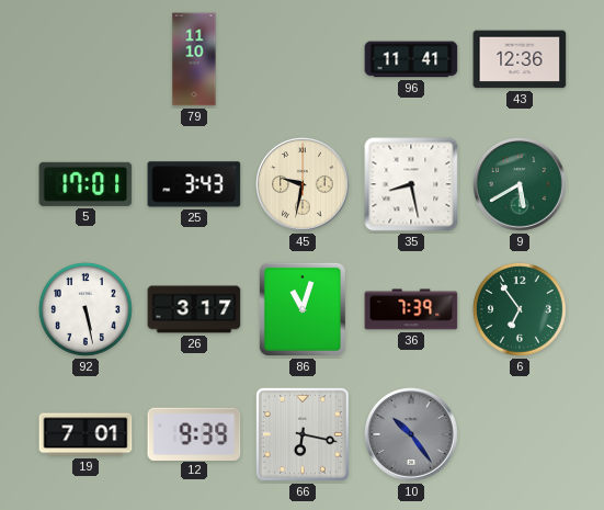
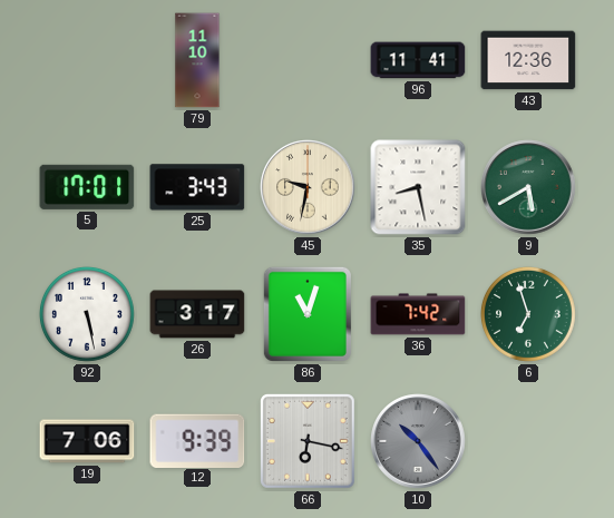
36: 7:39 -> 7:42
6: 6:54 -> 6:57
19: 7:01 -> 7:06
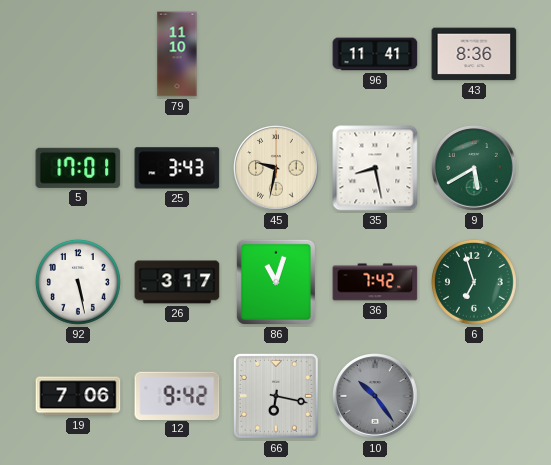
43: 12:36 -> 8:36
12: 9:39 -> 9:42
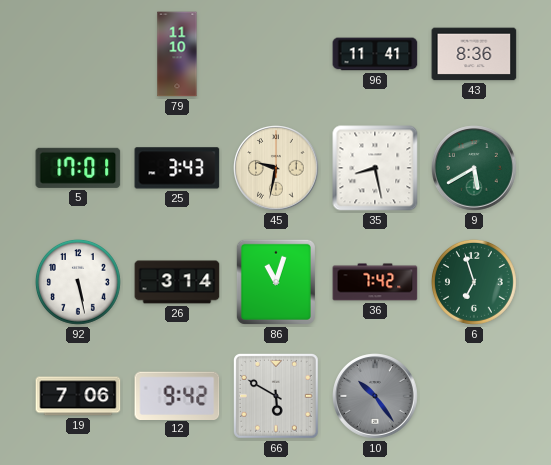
26: 3:17 -> 3:14
66: 6:17 -> 5:50
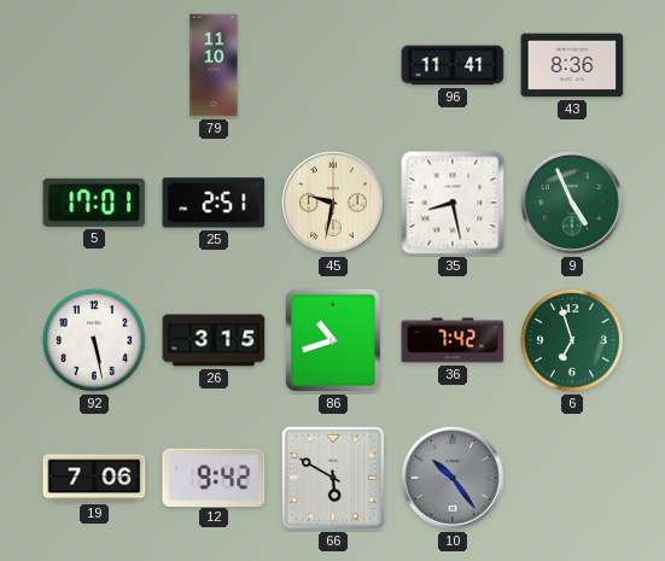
25: 3:43 -> 2:51
9: 5:40 -> 4:56
26: 3:14 -> 3:15
86: 11:03 -> 10:42
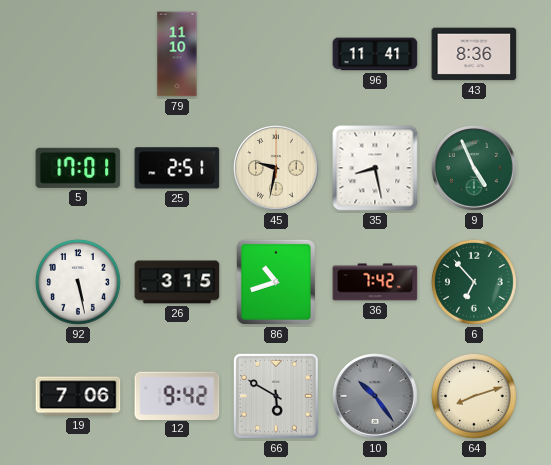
6: 6:57 -> 6:53
64: none -> 8:12
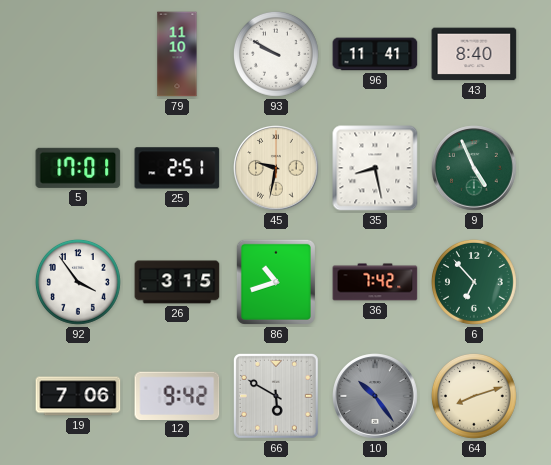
93: none -> 9:50
43: 8:36 -> 8:40
92: 5:28 -> 3:54
